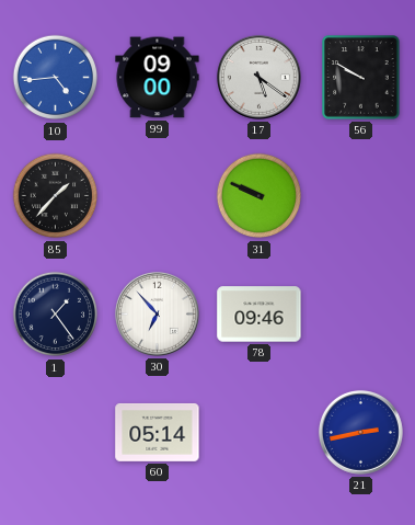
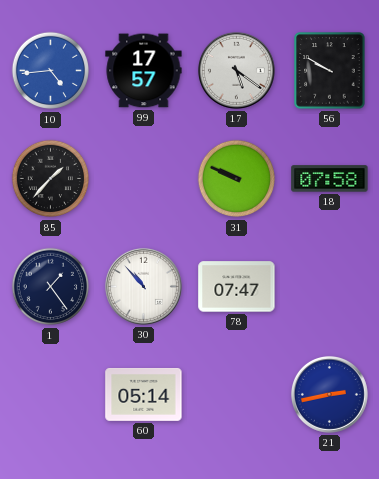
99: 09:00 -> 17:57
18: none -> 07:58
30: 6:53 -> 10:53
78: 09:46 -> 07:47
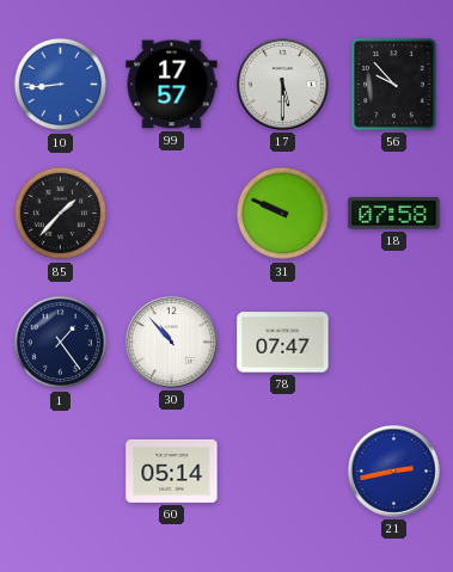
10: 4:44 -> 8:44
17: 5:21 -> 5:30
56: 9:50 -> 9:53
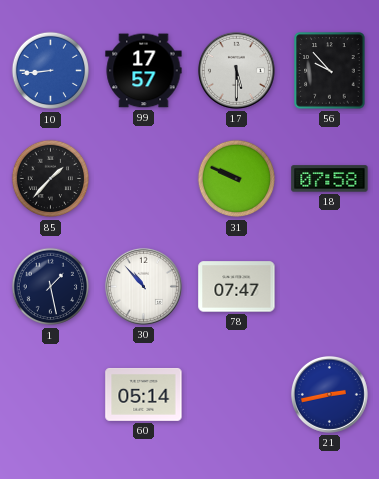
1: 1:24 -> 1:28
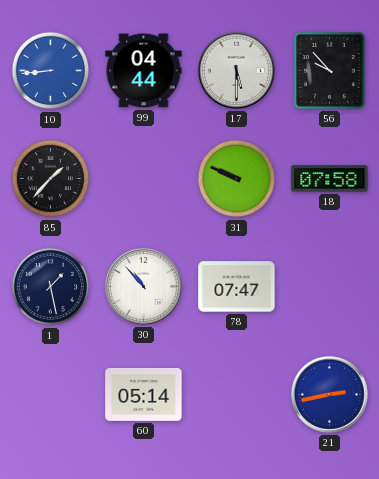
99: 17:57 -> 04:44
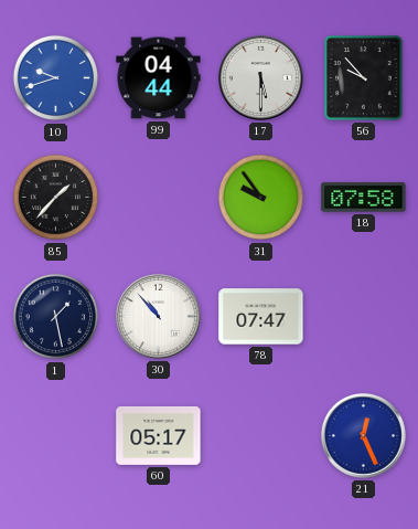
10: 8:44 -> 9:42
31: 9:49 -> 9:54
60: 05:14 -> 05:17
21: 2:43 -> 12:26
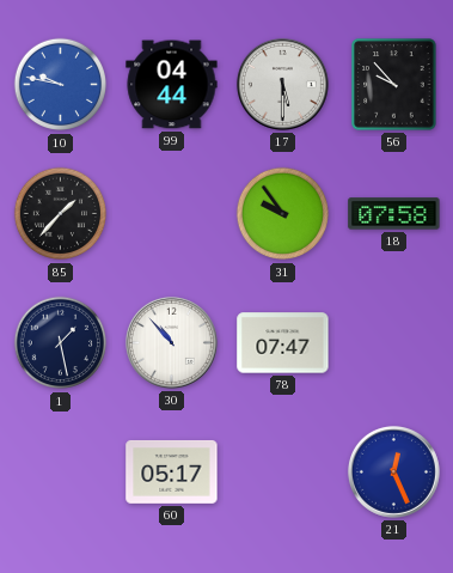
10: 9:42 -> 9:47
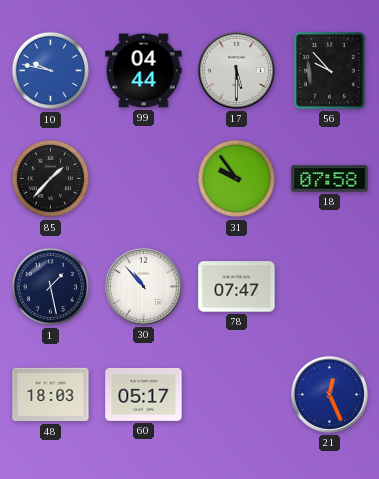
48: none -> 18:03
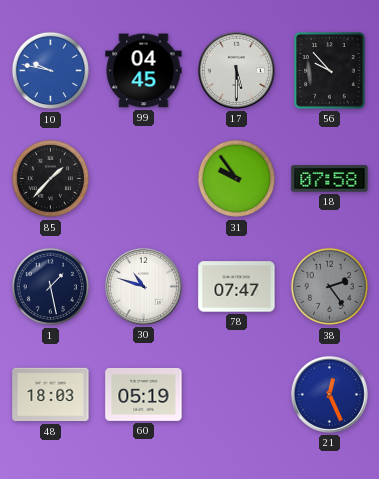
99: 04:44 -> 04:45
30: 10:53 -> 10:48
38: none -> 2:24
60: 05:17 -> 05:19
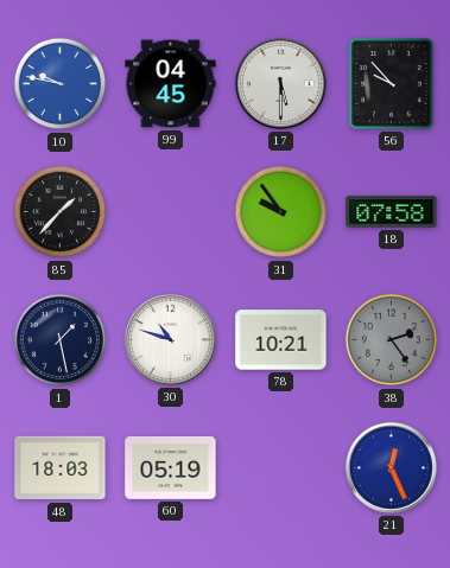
78: 07:47 -> 10:21
